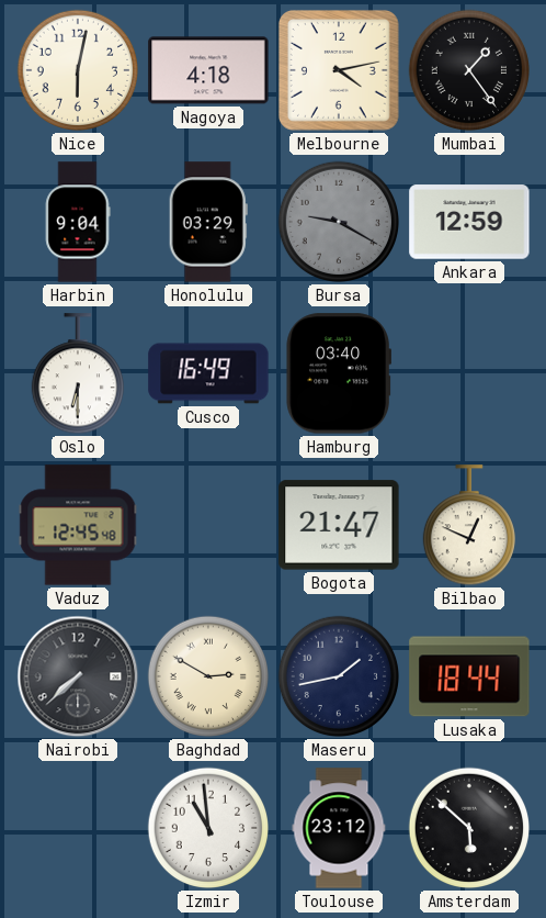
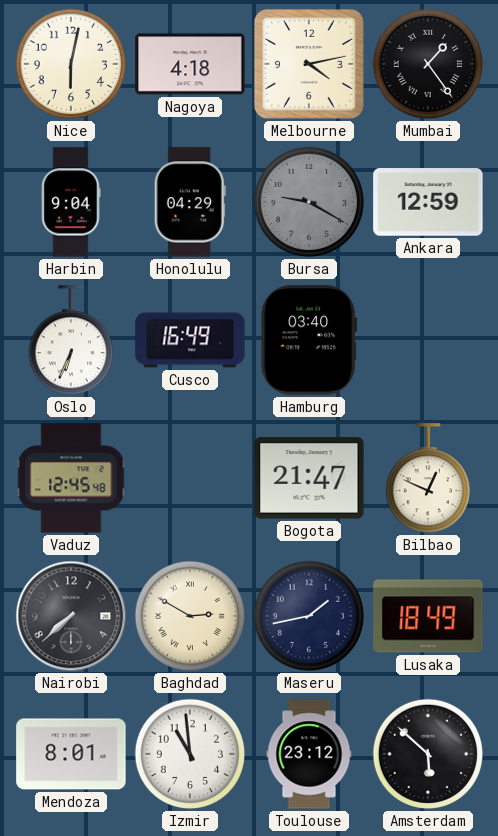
Honolulu: 03:29 -> 04:29
Oslo: 6:30 -> 6:34
Lusaka: 18:44 -> 18:49
Mendoza: none -> 8:01
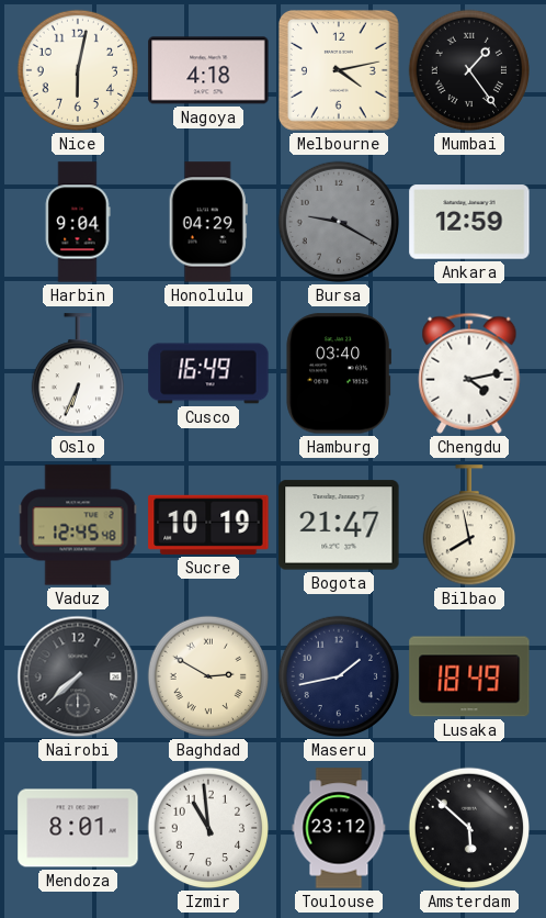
Chengdu: none -> 4:13
Sucre: none -> 10:19
Bilbao: 12:49 -> 7:58
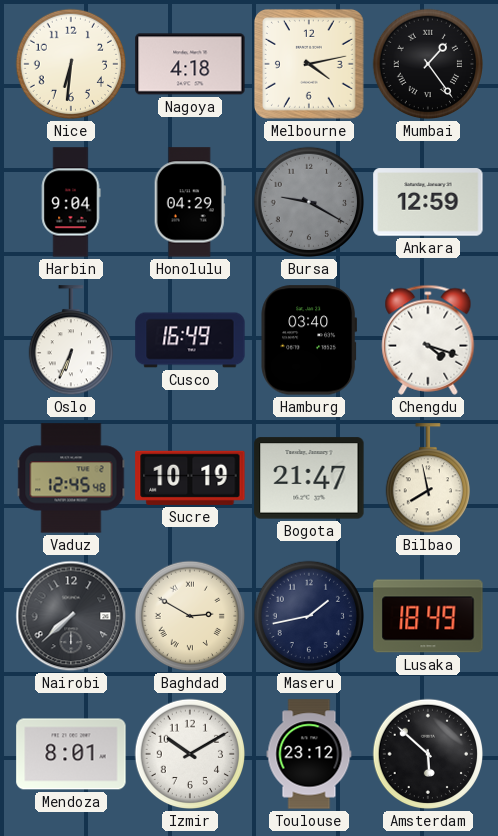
Nice: 6:02 -> 6:31
Chengdu: 4:13 -> 4:18
Izmir: 10:59 -> 10:10
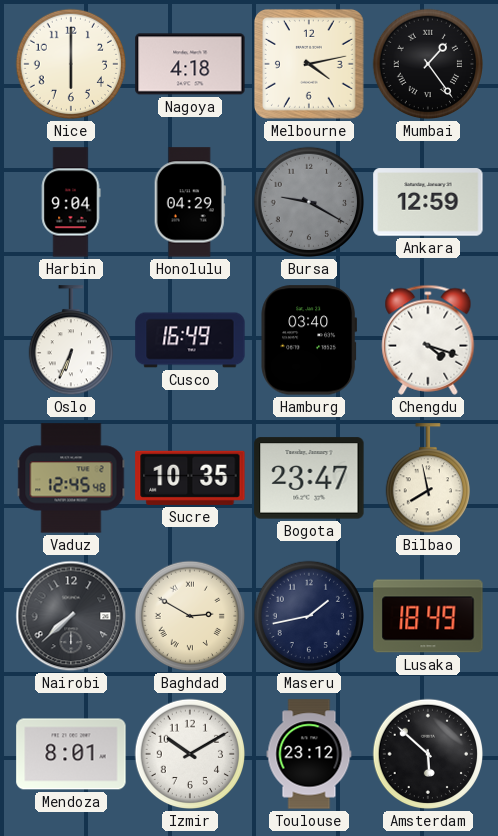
Nice: 6:31 -> 6:00
Sucre: 10:19 -> 10:35
Bogota: 21:47 -> 23:47
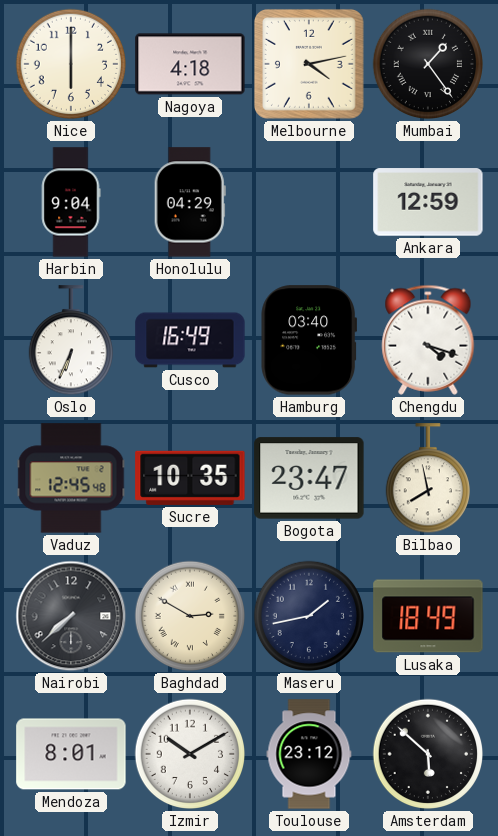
Bursa: 9:20 -> none
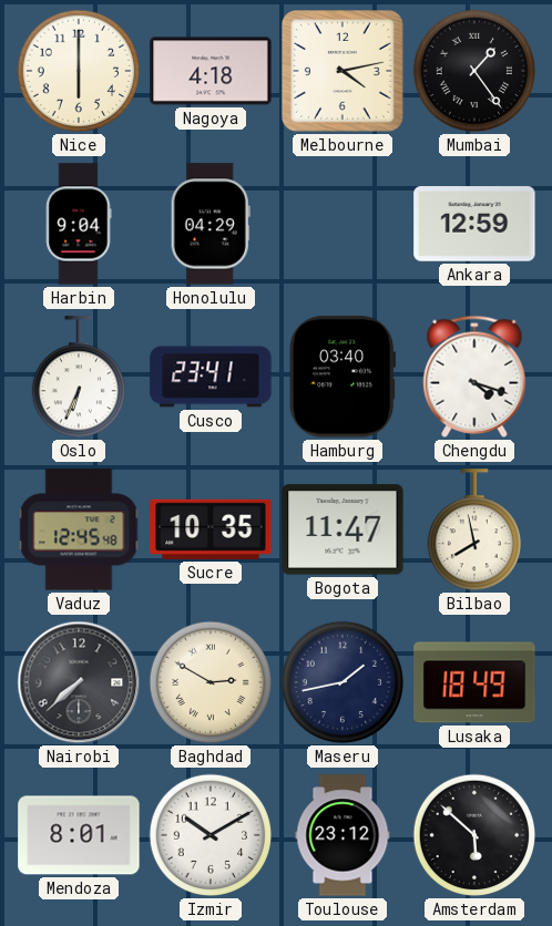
Cusco: 16:49 -> 23:41
Bogota: 23:47 -> 11:47
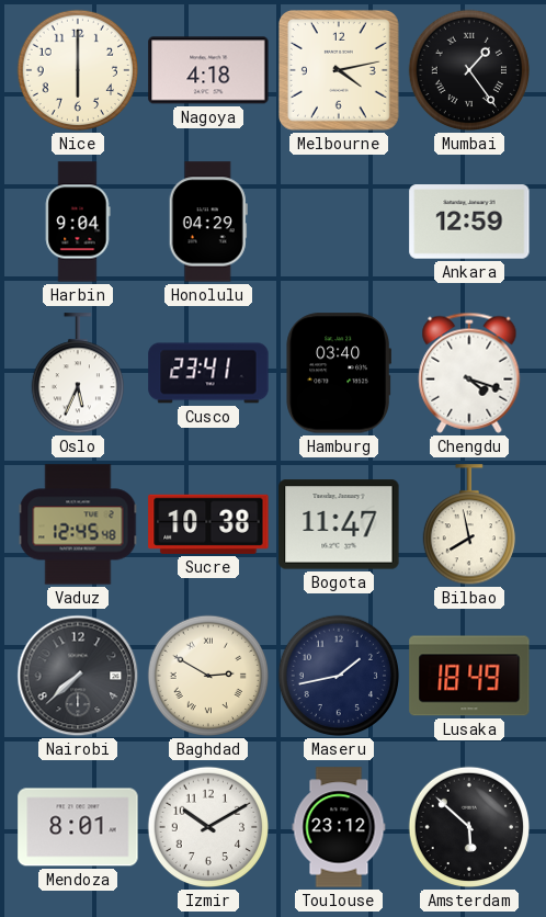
Oslo: 6:34 -> 5:34
Sucre: 10:35 -> 10:38
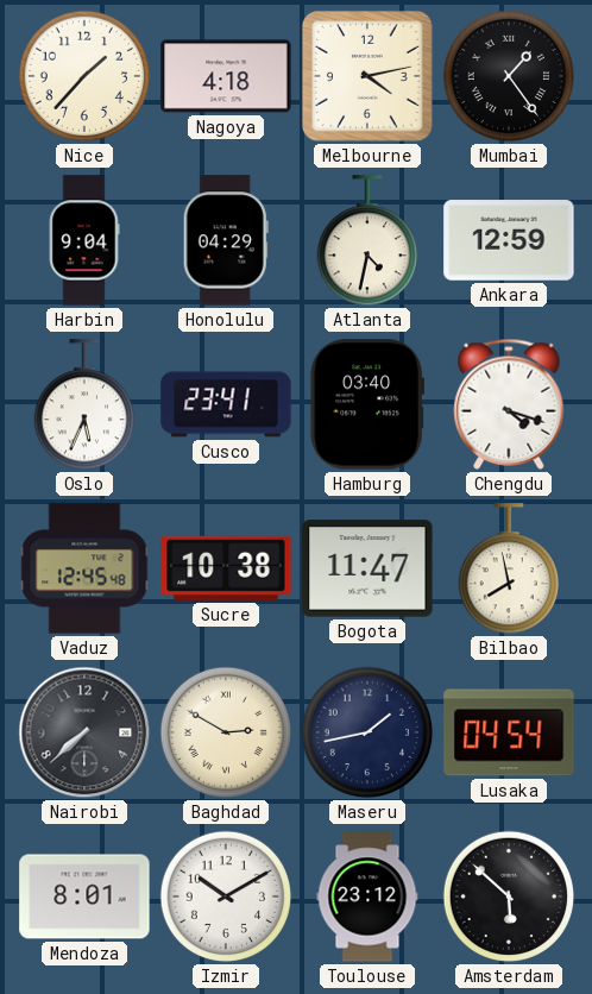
Nice: 6:00 -> 1:37
Atlanta: none -> 4:32
Lusaka: 18:49 -> 04:54
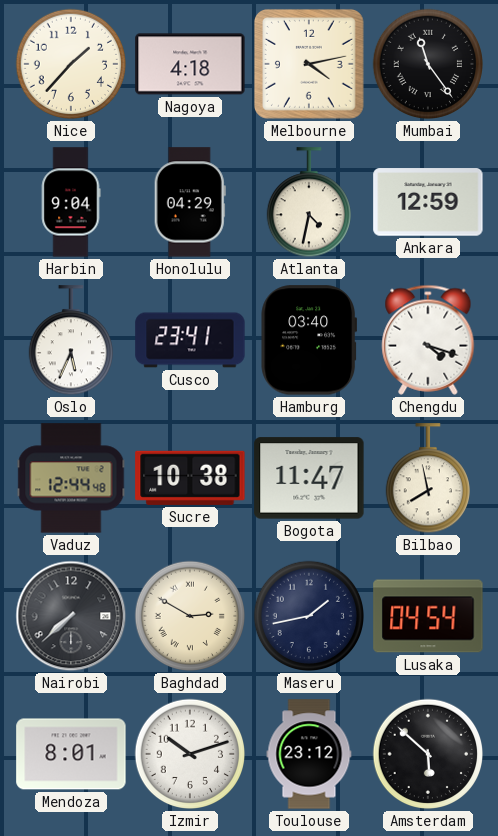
Mumbai: 1:24 -> 11:24
Vaduz: 12:45 -> 12:44
Izmir: 10:10 -> 10:12
